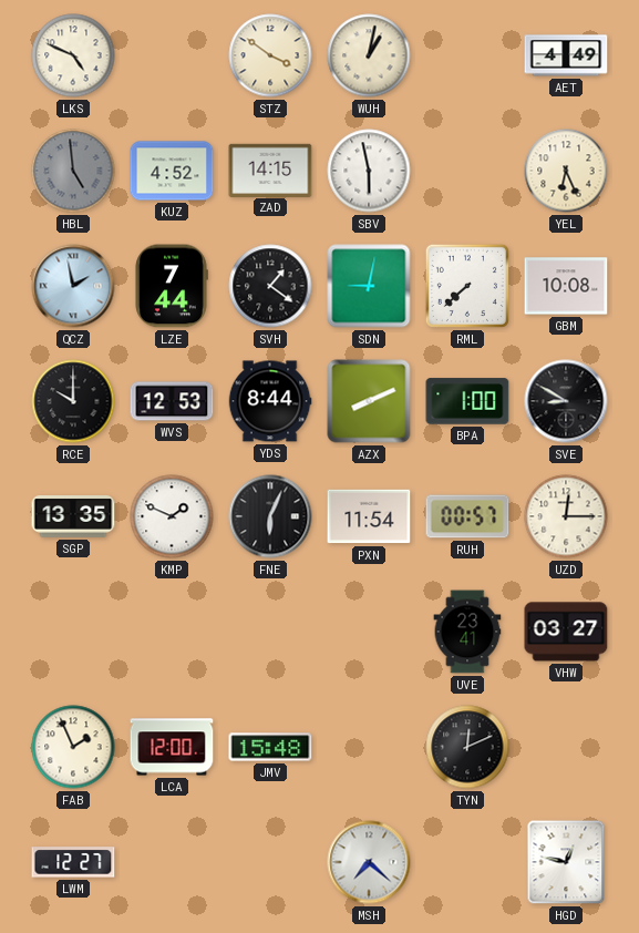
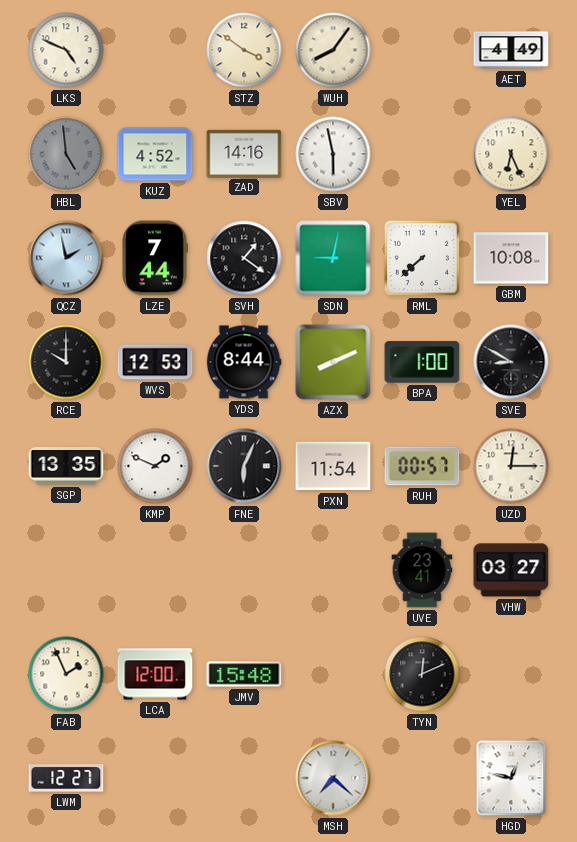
WUH: 1:02 -> 8:06
ZAD: 14:15 -> 14:16
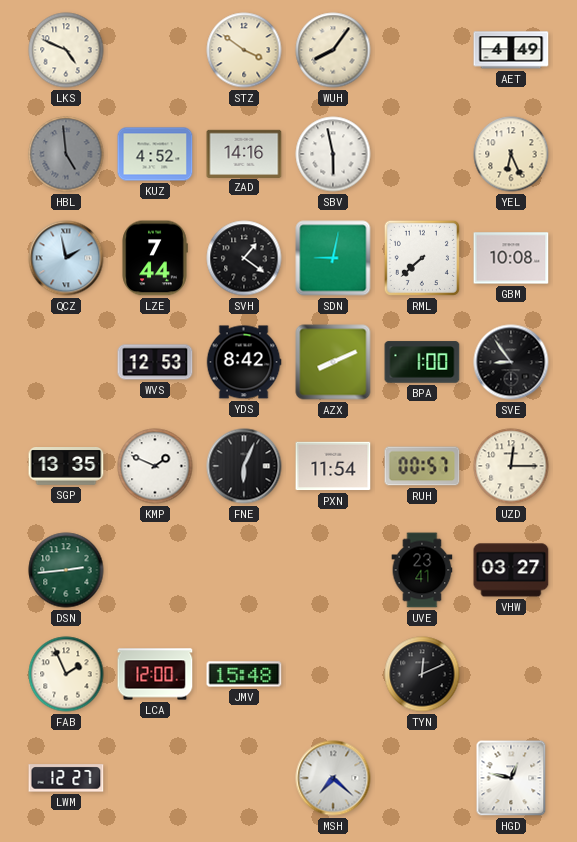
RCE: 10:00 -> none
YDS: 8:44 -> 8:42
SVE: 8:50 -> 8:54
DSN: none -> 2:44
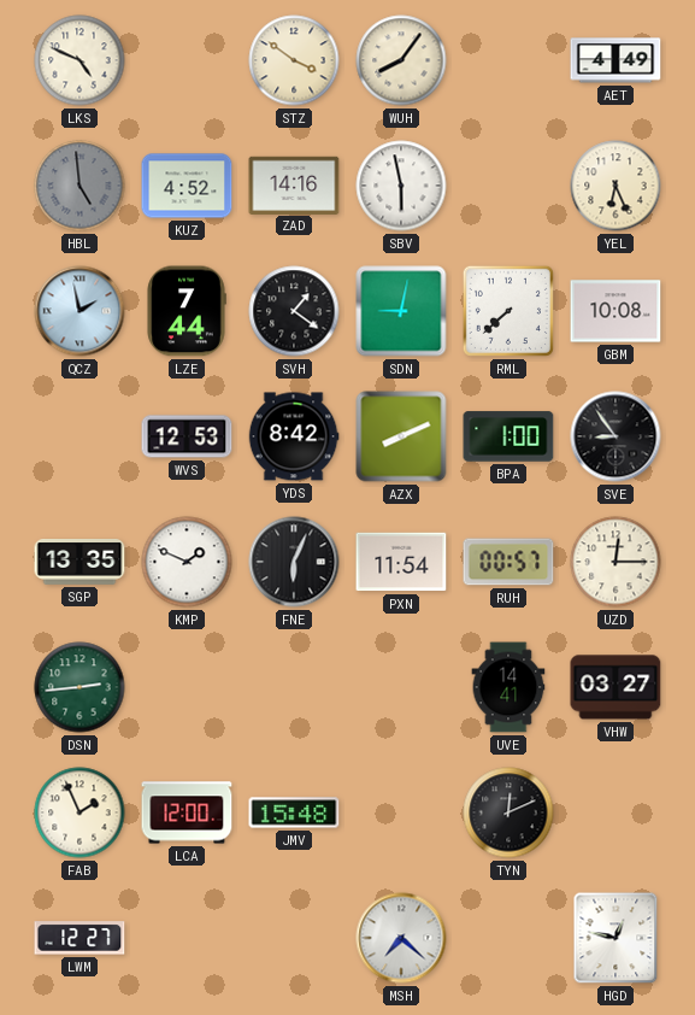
UVE: 23:41 -> 14:41
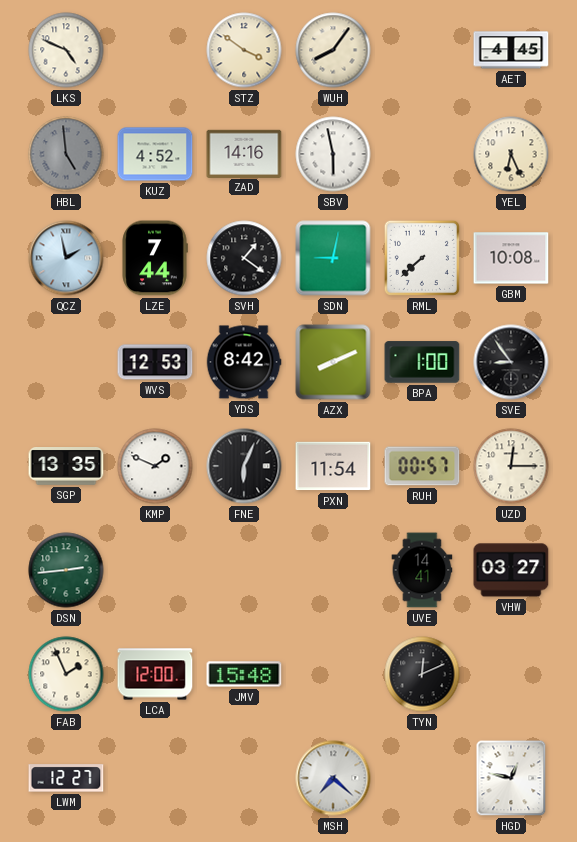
AET: 4:49 -> 4:45
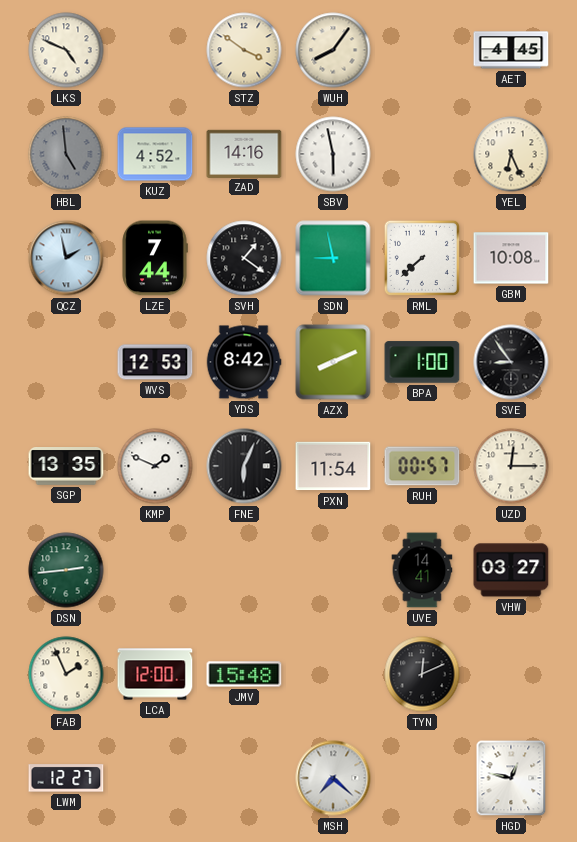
SDN: 9:02 -> 8:58
